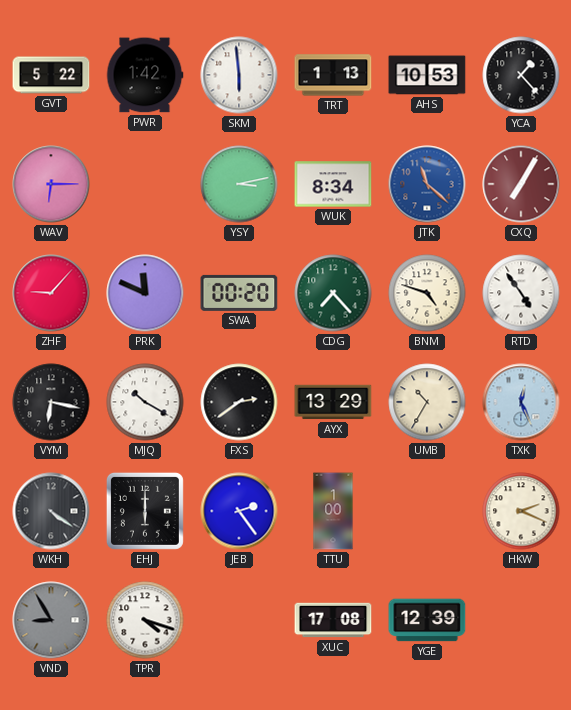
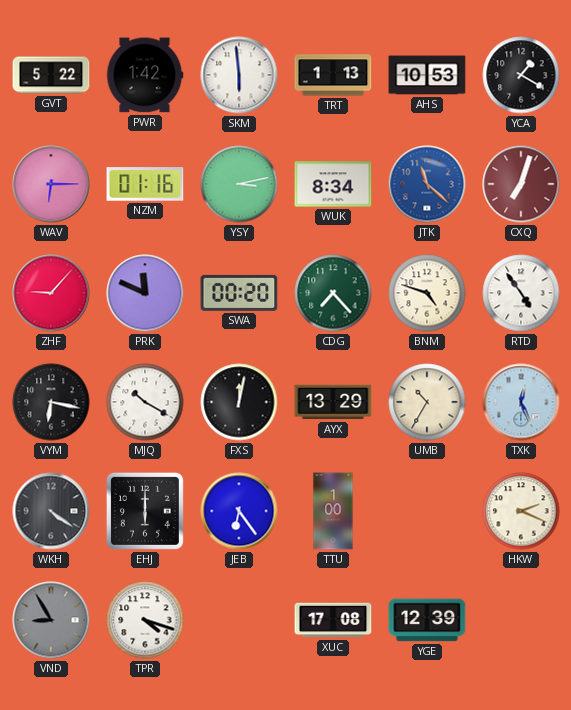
YCA: 1:23 -> 1:20
NZM: none -> 01:16
CXQ: 7:05 -> 7:03
FXS: 2:39 -> 12:02
JEB: 2:24 -> 6:24
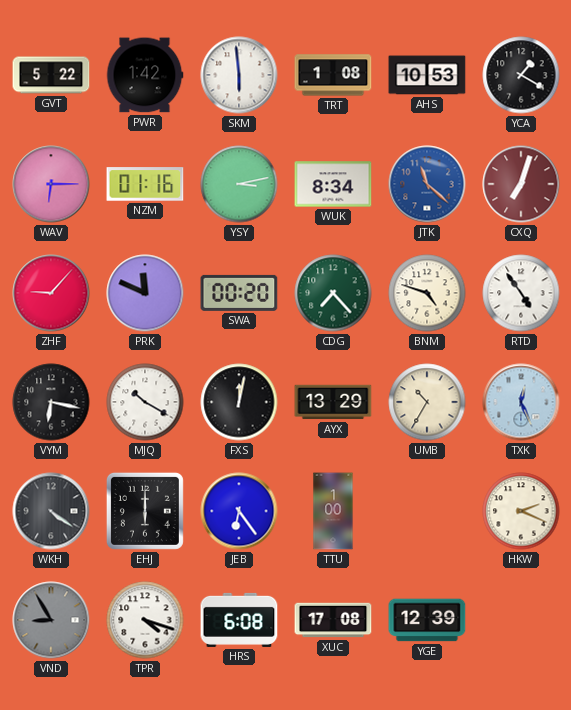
TRT: 1:13 -> 1:08
HRS: none -> 6:08
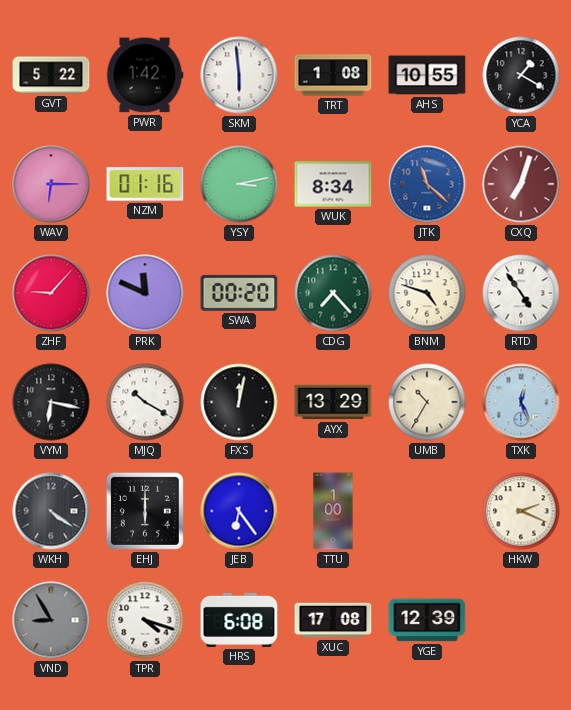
AHS: 10:53 -> 10:55
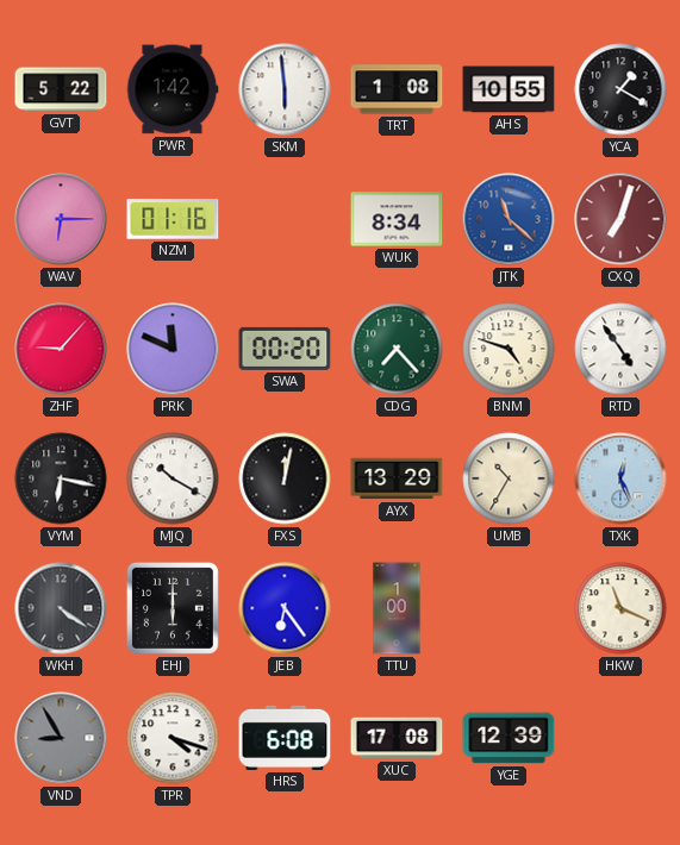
YSY: 3:13 -> none
HKW: 2:19 -> 11:19
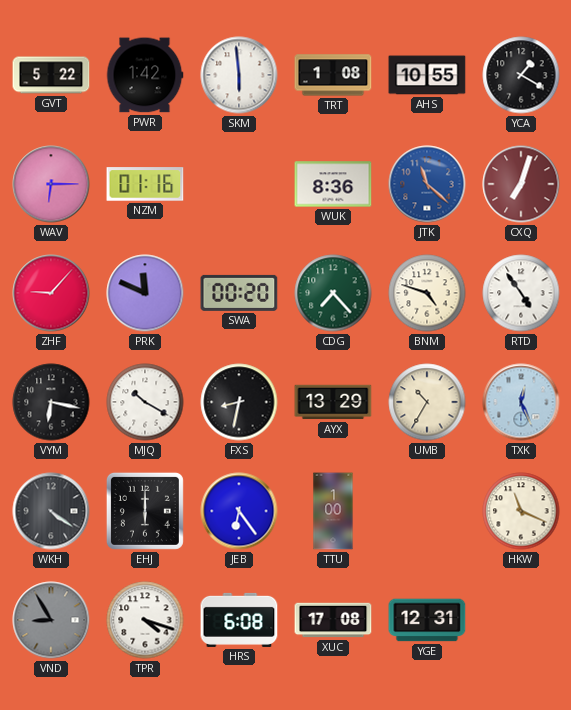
WUK: 8:34 -> 8:36
FXS: 12:02 -> 8:32
YGE: 12:39 -> 12:31
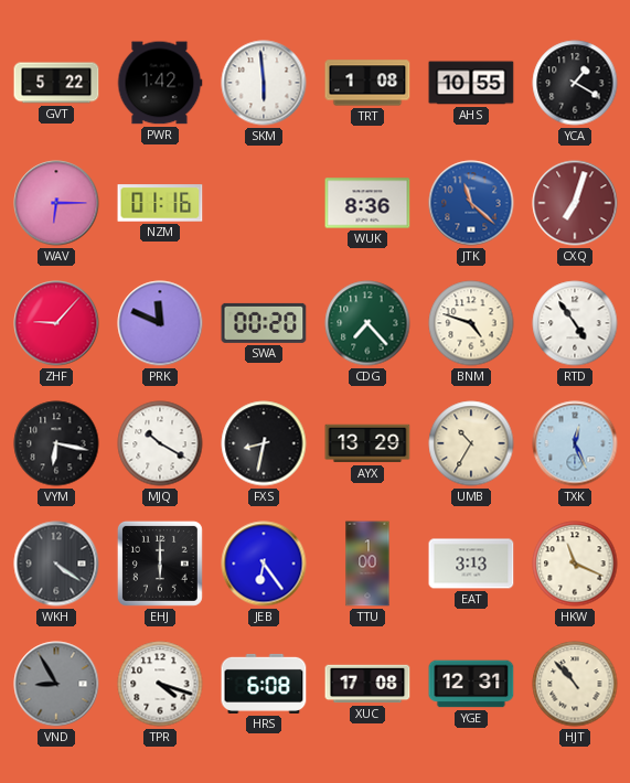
EAT: none -> 3:13
HJT: none -> 10:53
